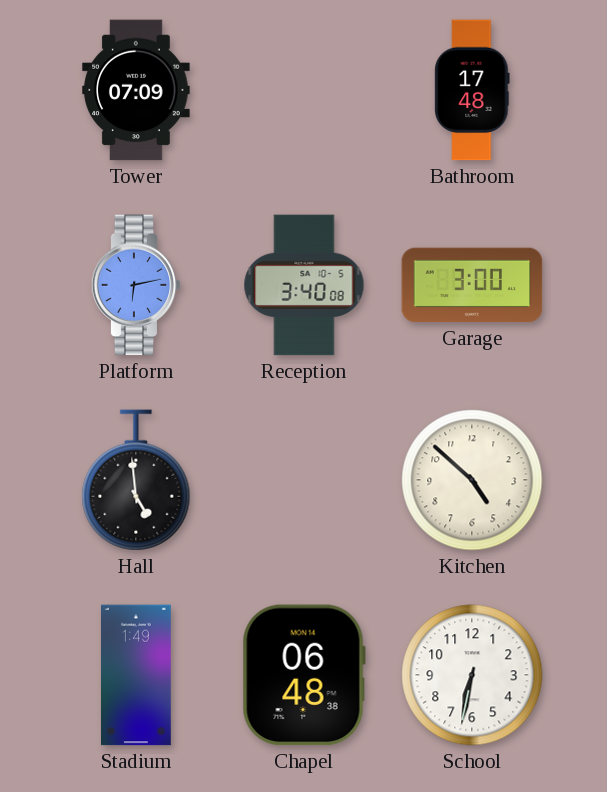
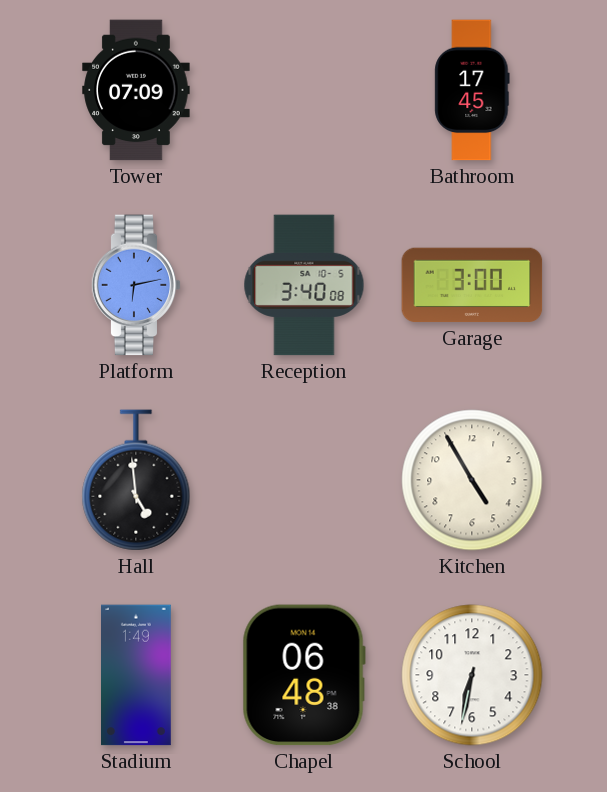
Bathroom: 17:48 -> 17:45
Kitchen: 4:52 -> 4:55
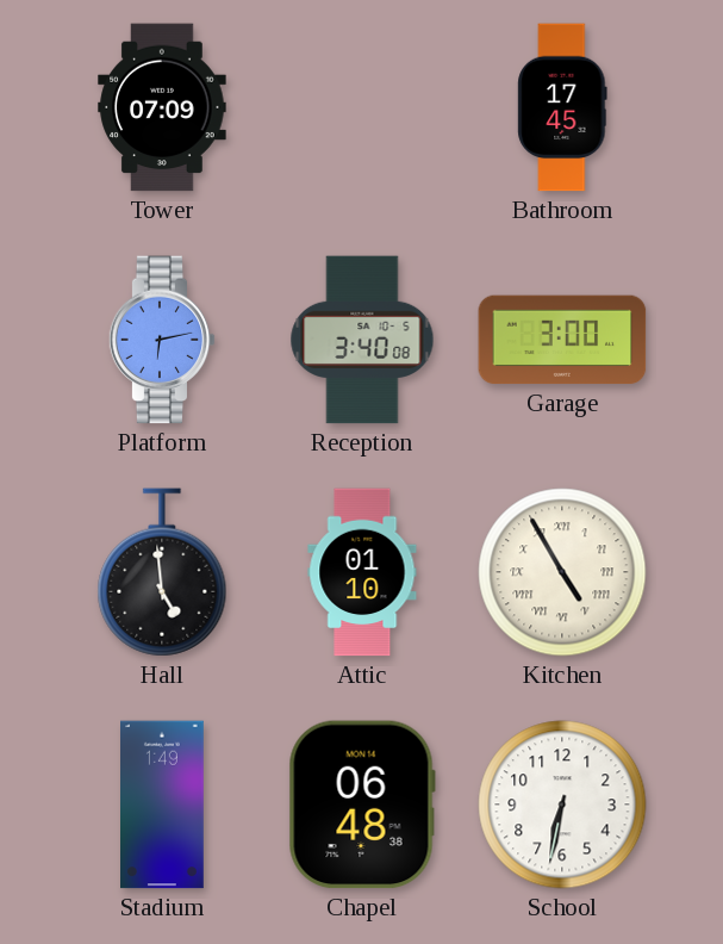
Attic: none -> 01:10
Kitchen numerals: Arabic -> Roman
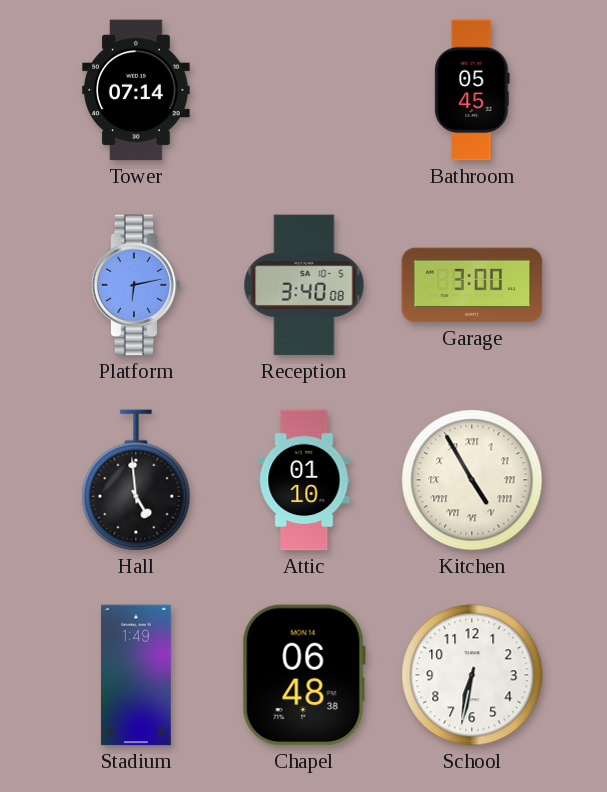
Tower: 07:09 -> 07:14
Bathroom: 17:45 -> 05:45
